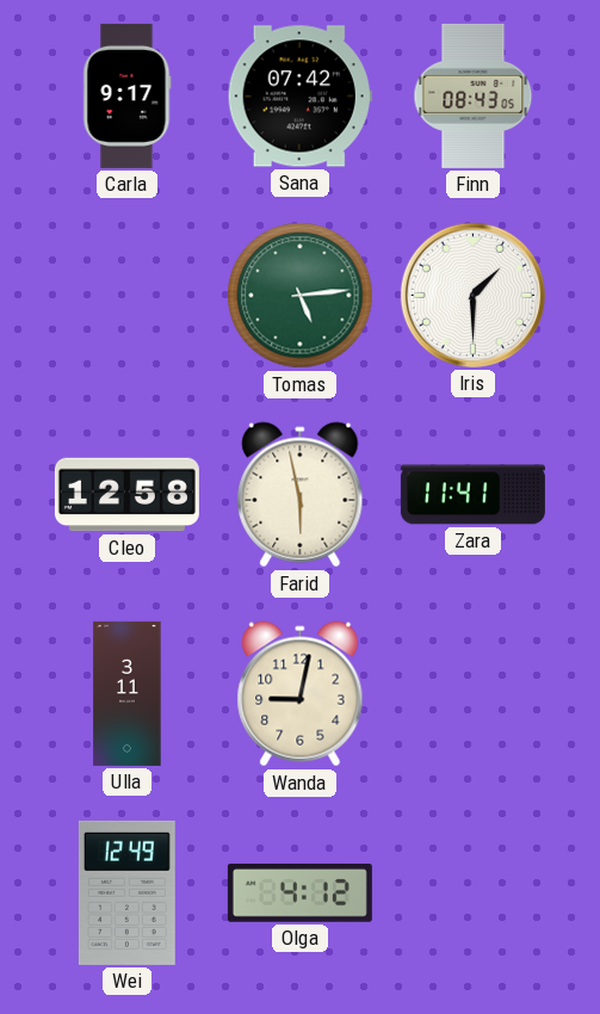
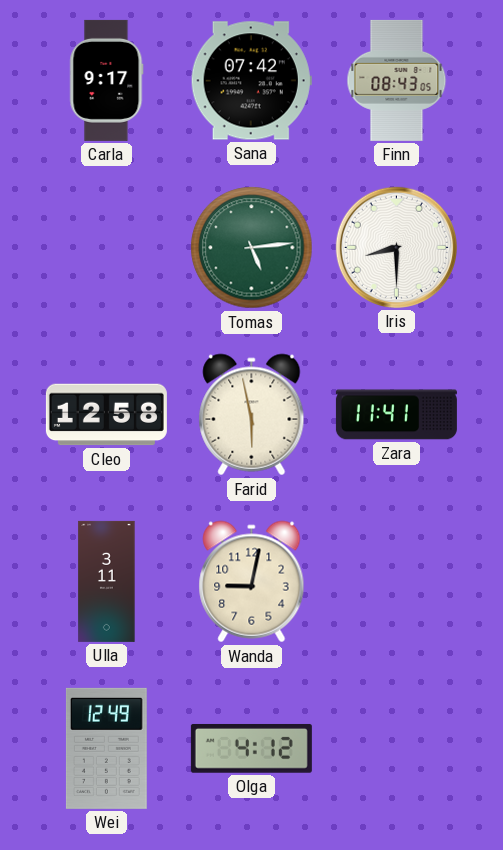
Iris: 1:30 -> 8:30
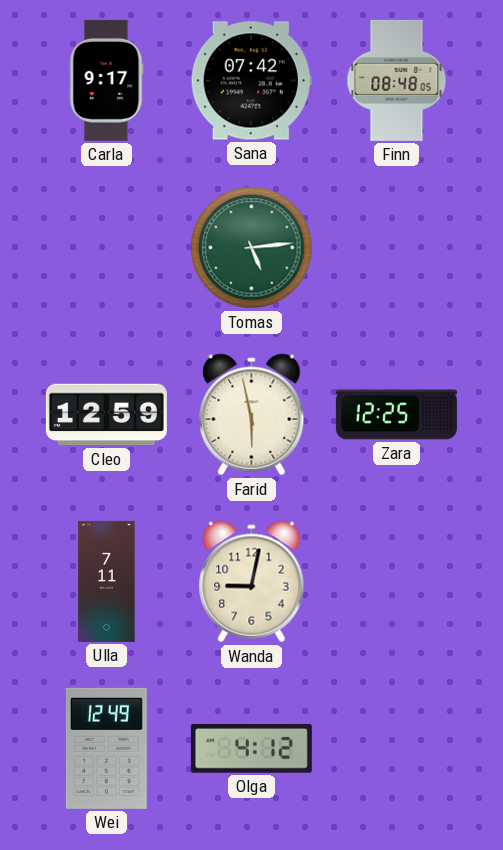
Finn: 08:43 -> 08:48
Iris: 8:30 -> none
Cleo: 12:58 -> 12:59
Zara: 11:41 -> 12:25
Ulla: 3:11 -> 7:11
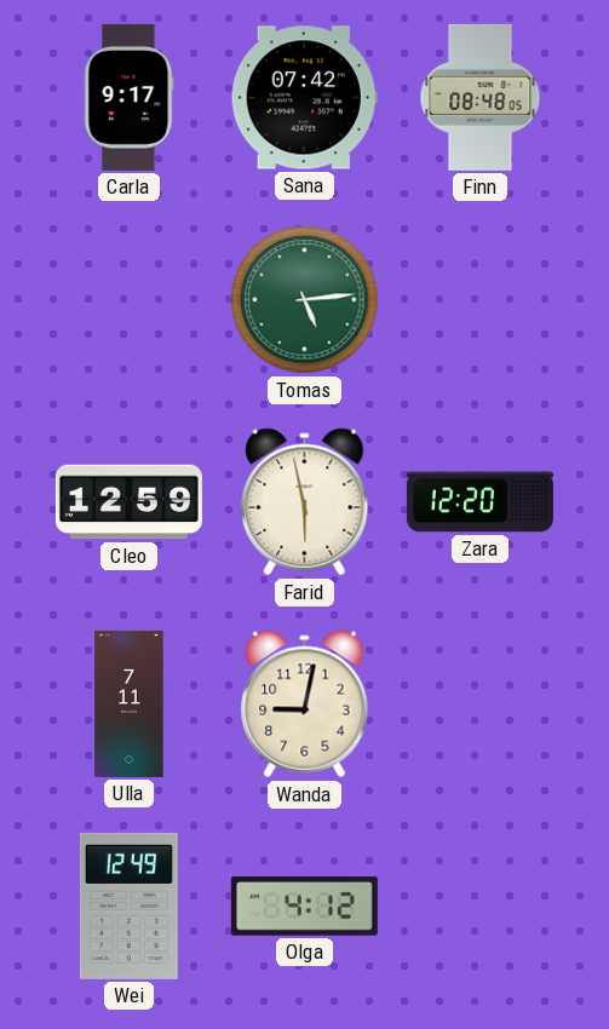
Zara: 12:25 -> 12:20
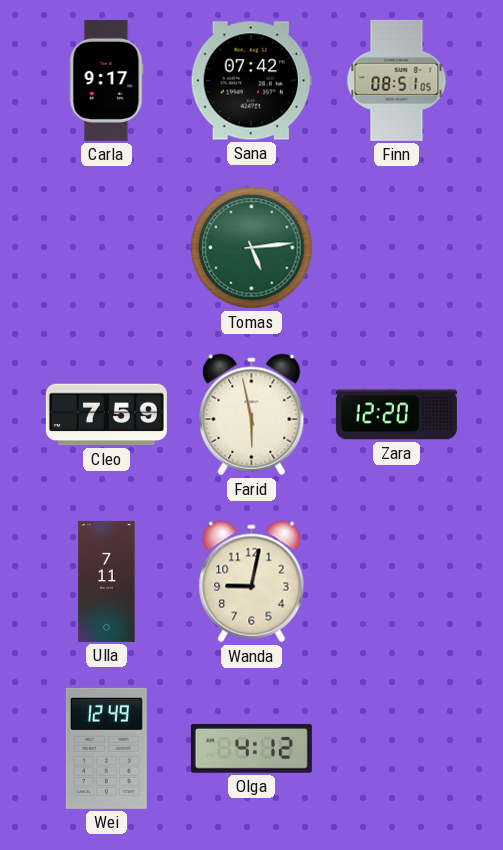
Finn: 08:48 -> 08:51
Cleo: 12:59 -> 7:59
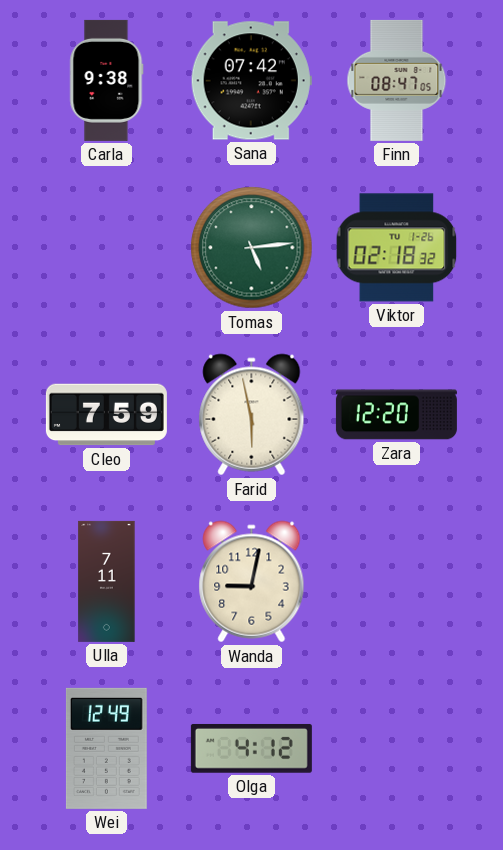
Carla: 9:17 -> 9:38
Finn: 08:51 -> 08:47
Viktor: none -> 02:18
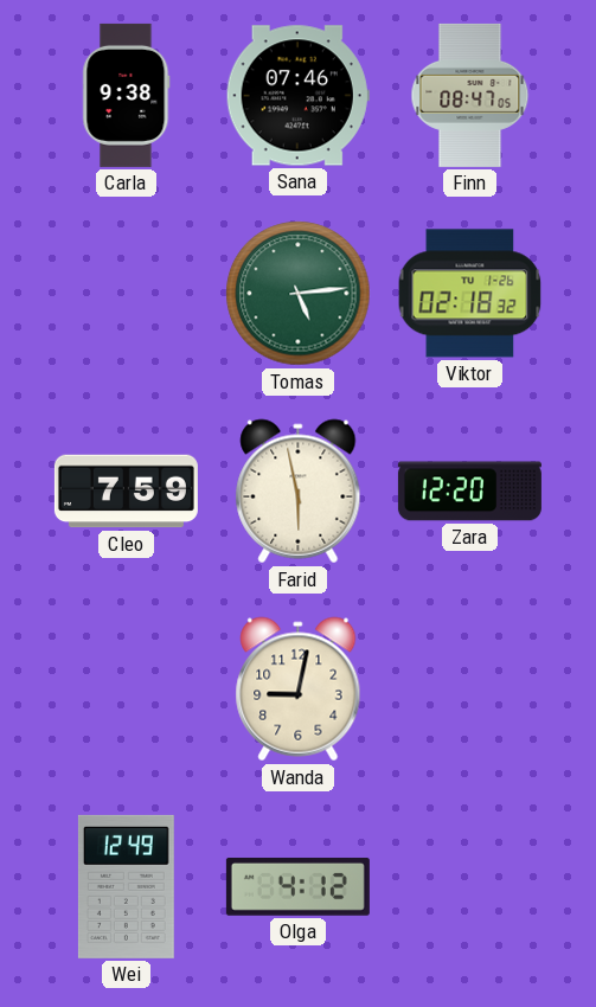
Sana: 07:42 -> 07:46
Ulla: 7:11 -> none
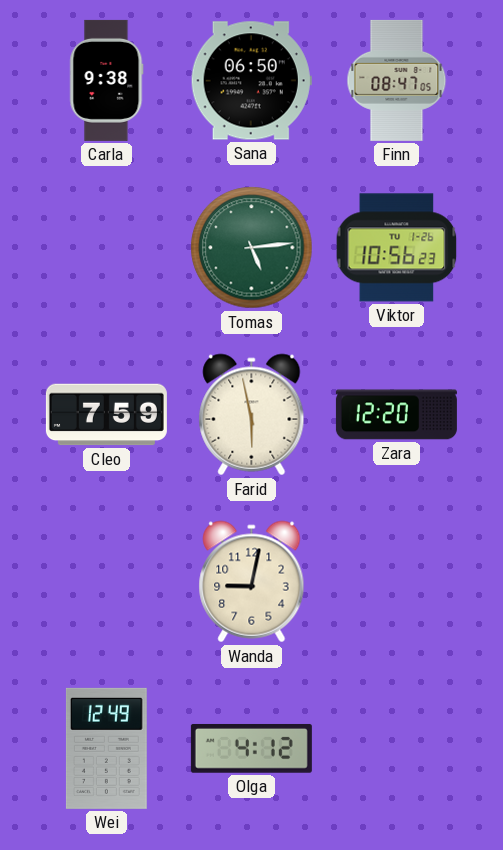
Sana: 07:46 -> 06:50
Viktor: 02:18 -> 10:56
